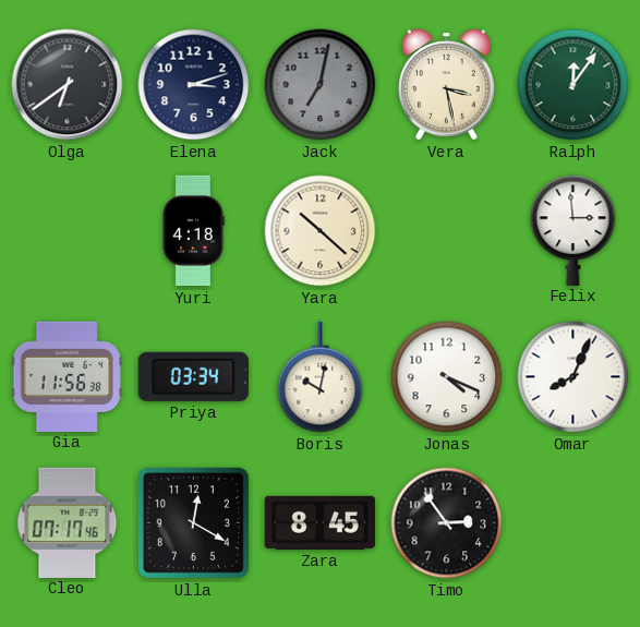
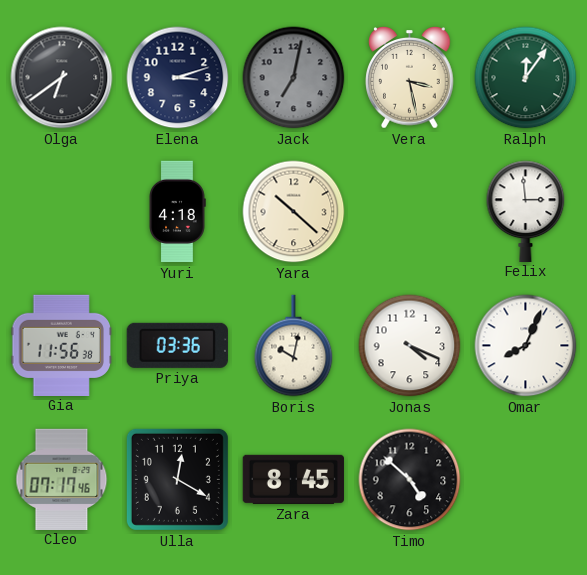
Priya: 03:34 -> 03:36
Timo: 2:54 -> 4:52
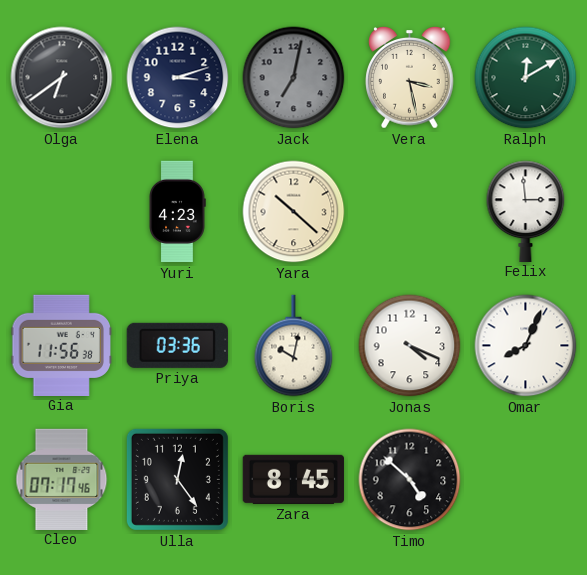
Ralph: 12:06 -> 12:10
Yuri: 4:18 -> 4:23
Ulla: 12:20 -> 12:24
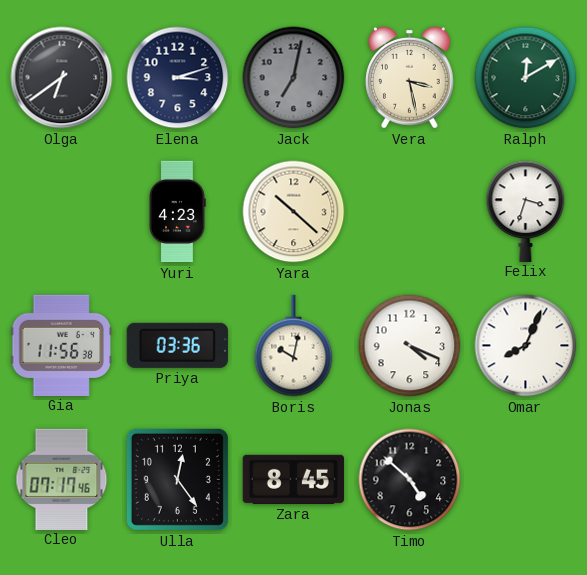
Felix: 2:59 -> 3:33
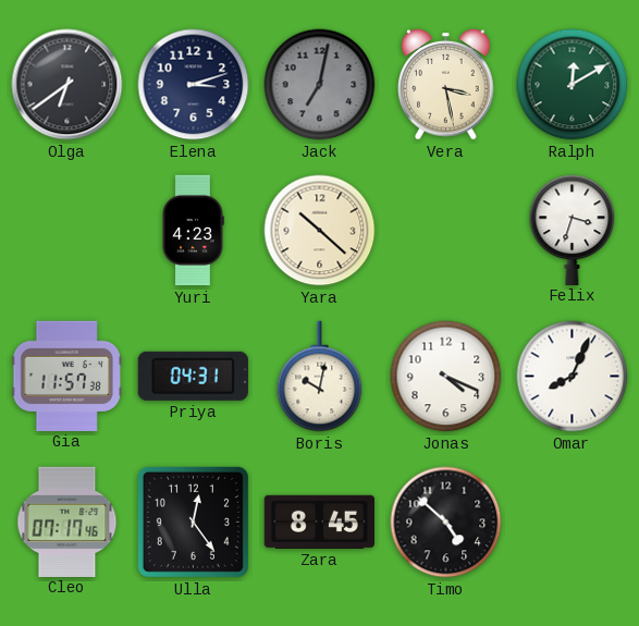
Gia: 11:56 -> 11:57
Priya: 03:36 -> 04:31
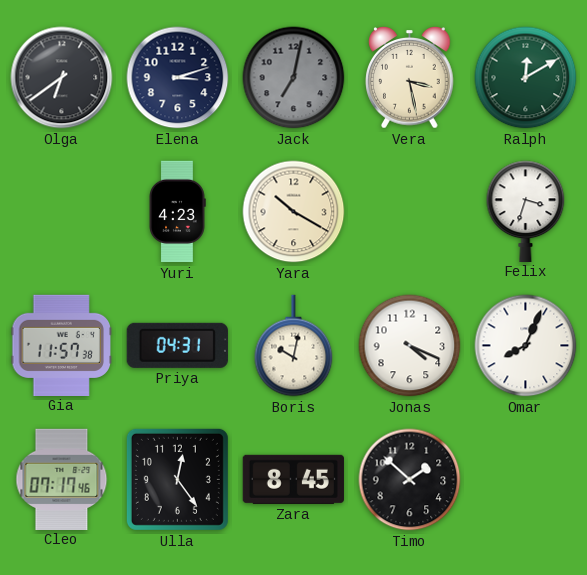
Yara: 10:22 -> 10:20
Timo: 4:52 -> 1:52
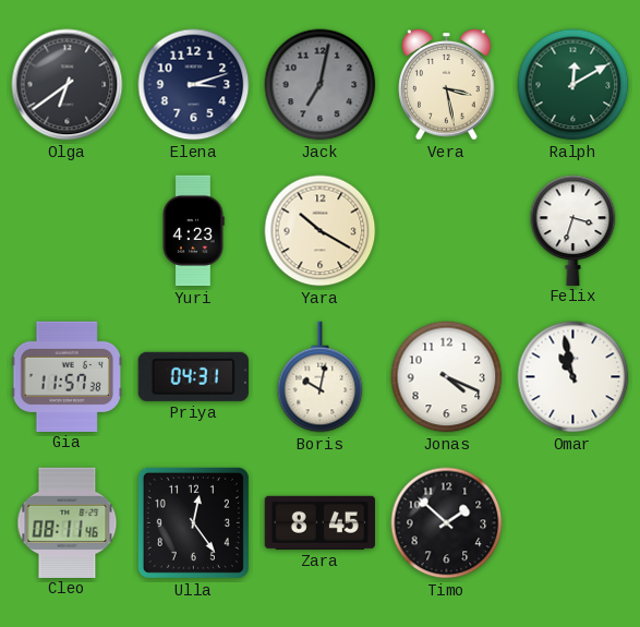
Omar: 8:04 -> 10:58
Cleo: 07:17 -> 08:11
